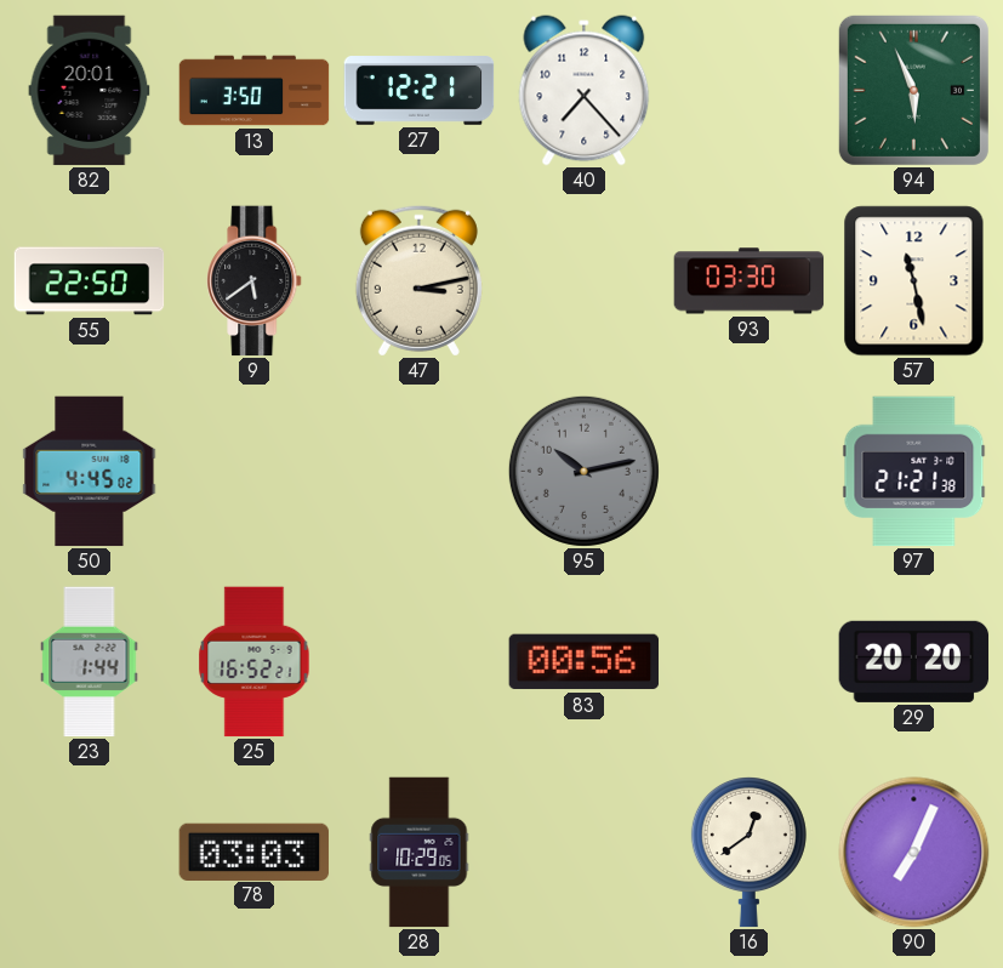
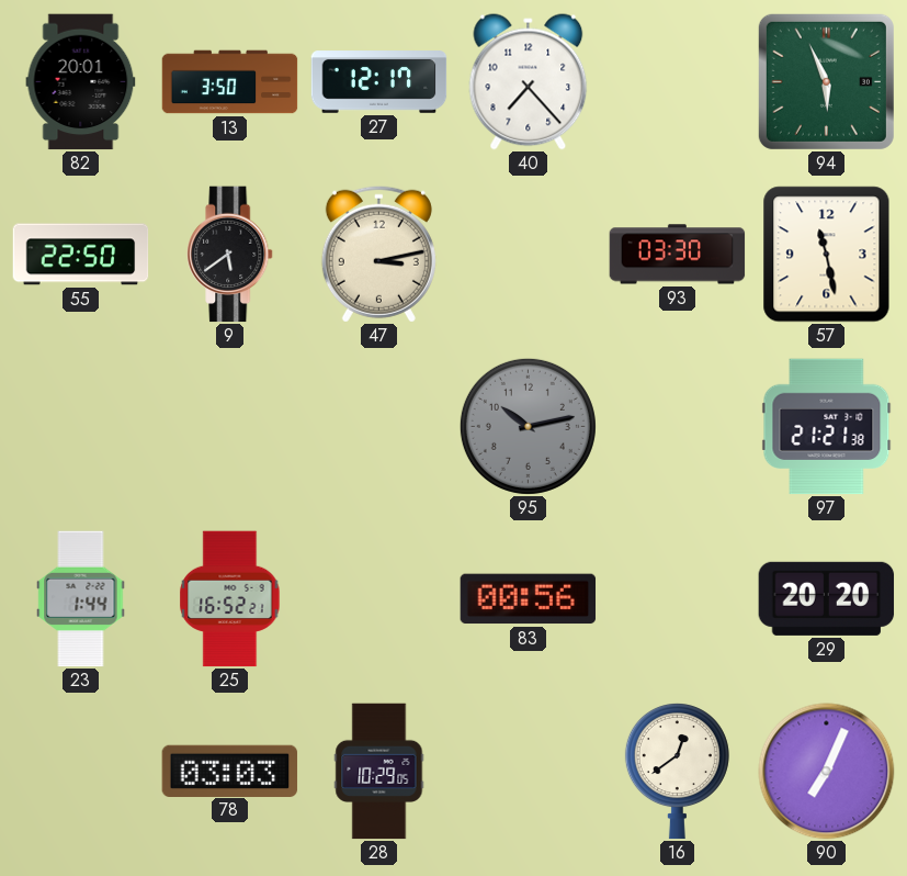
27: 12:21 -> 12:17
50: 4:45 -> none
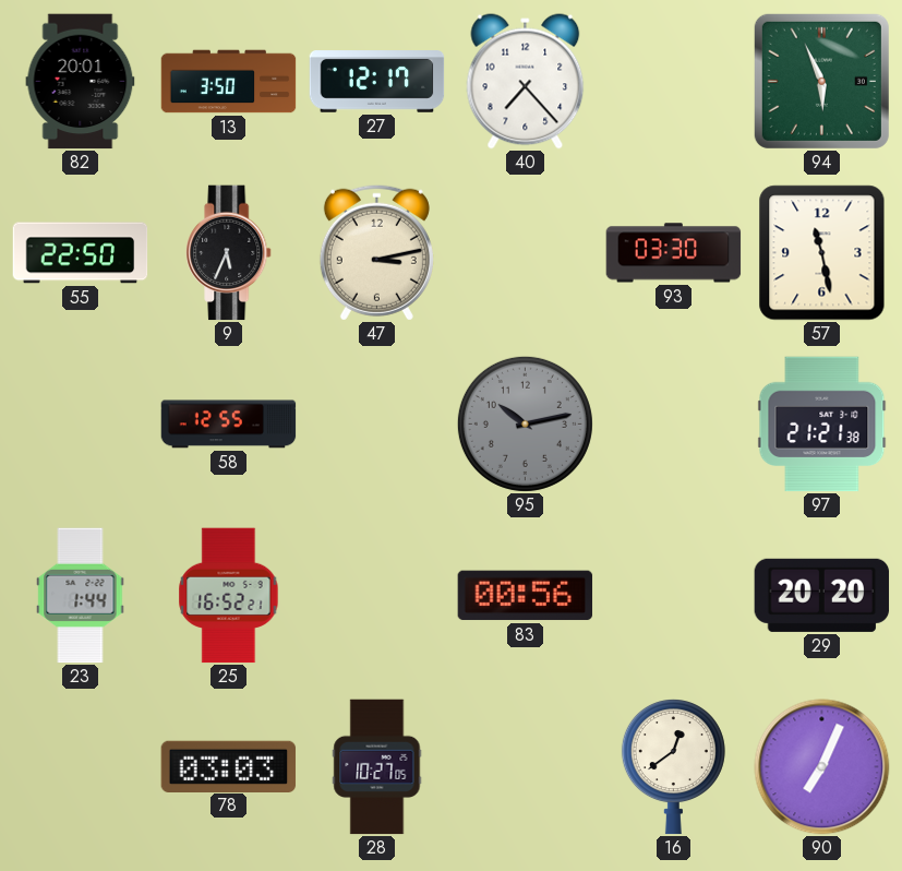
9: 5:39 -> 5:34
58: none -> 12:55
28: 10:29 -> 10:27
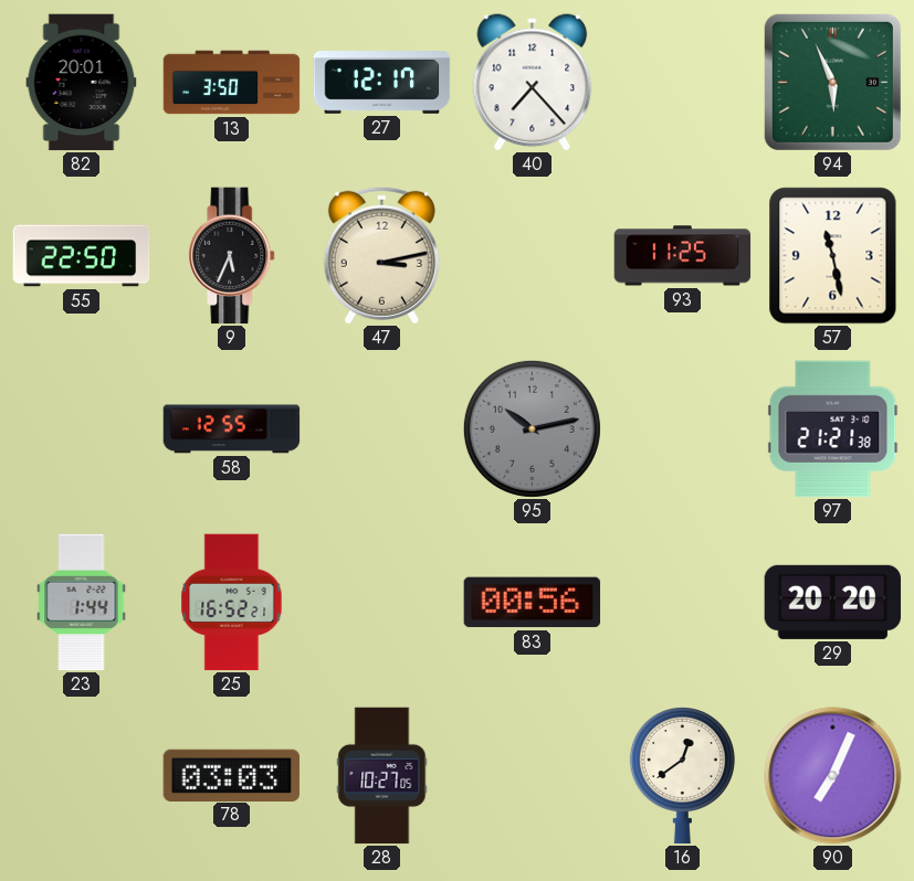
93: 03:30 -> 11:25
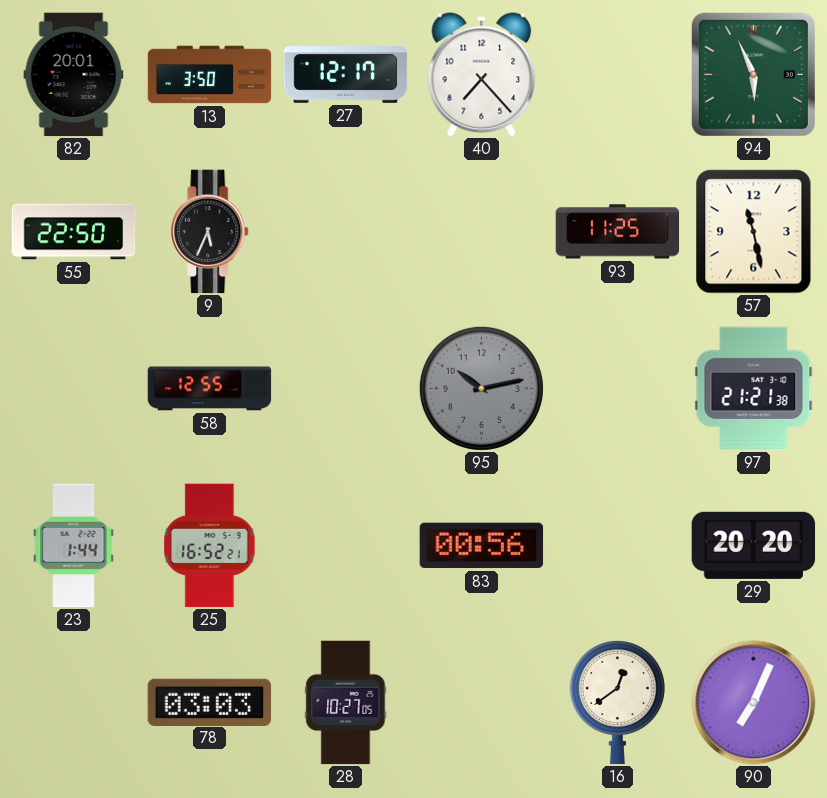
47: 3:13 -> none
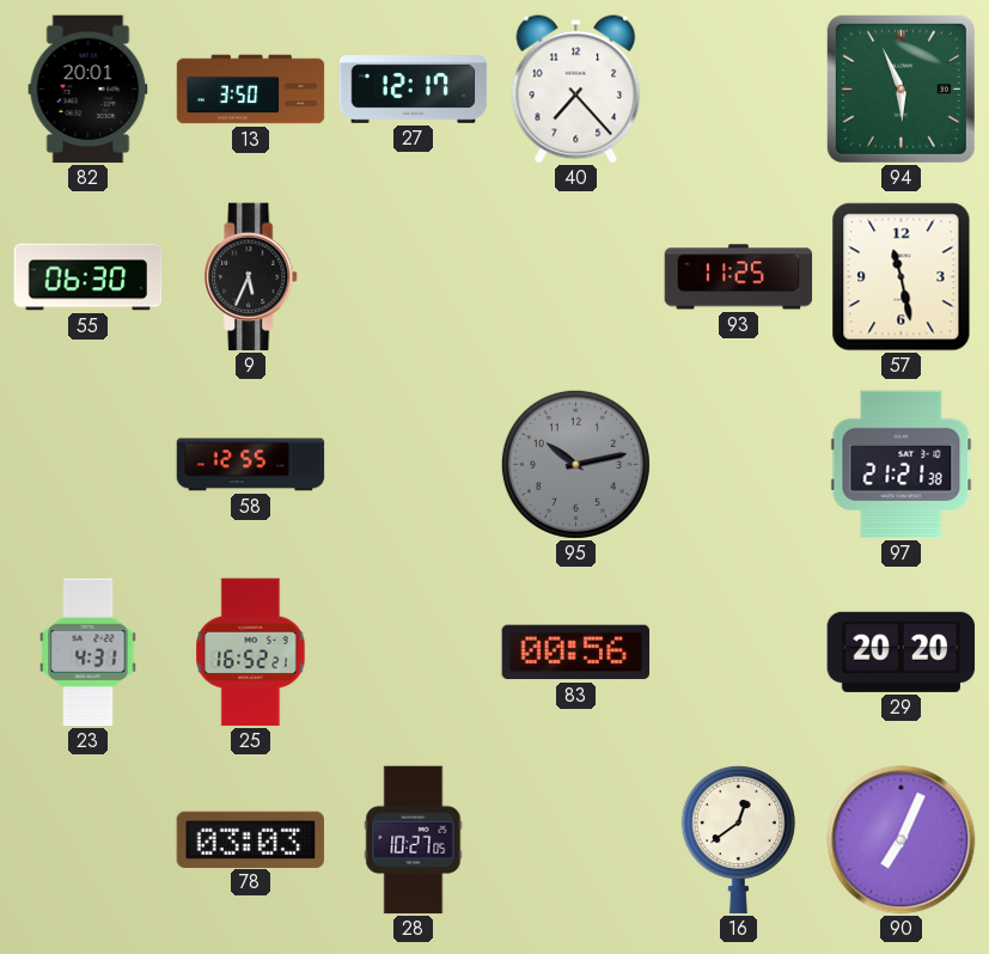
55: 22:50 -> 06:30
23: 1:44 -> 4:31
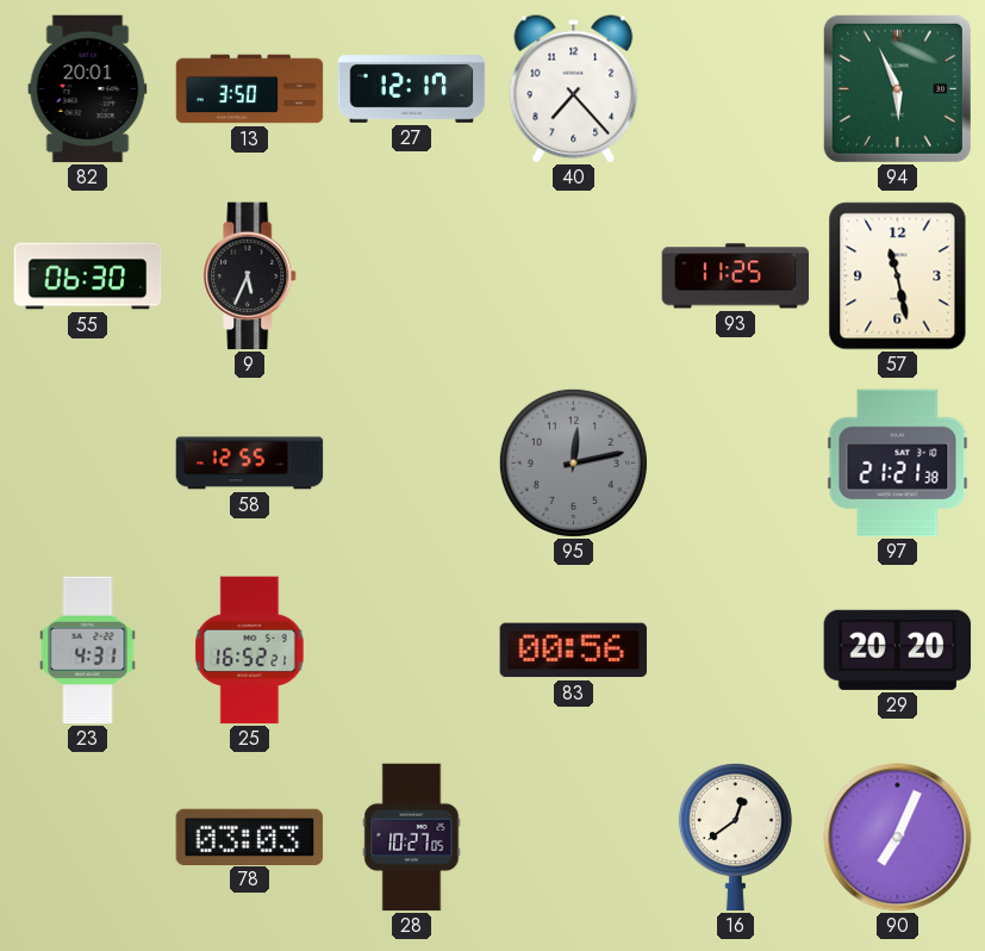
95: 10:13 -> 12:13
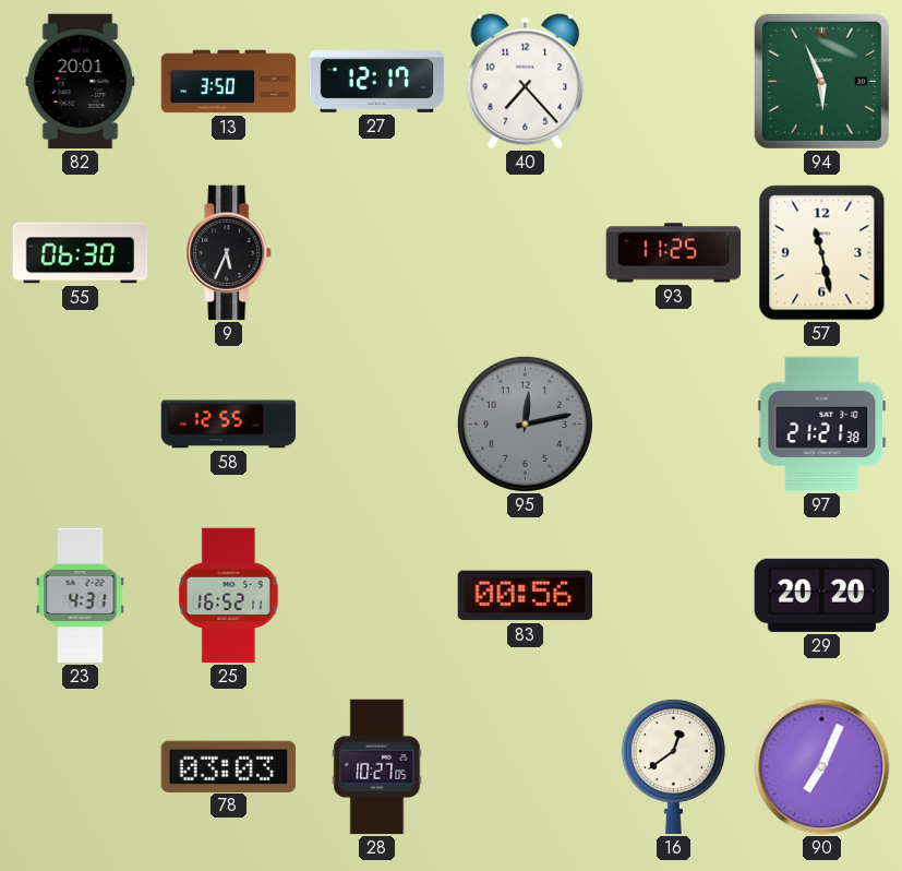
25: 16:52:21 -> 16:52:11
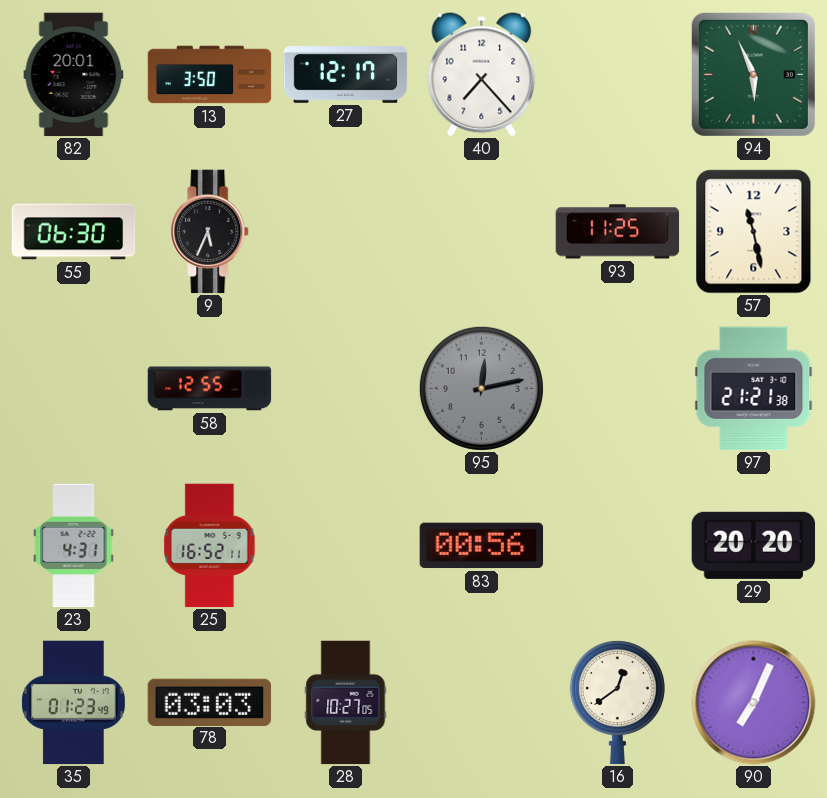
35: none -> 01:23
